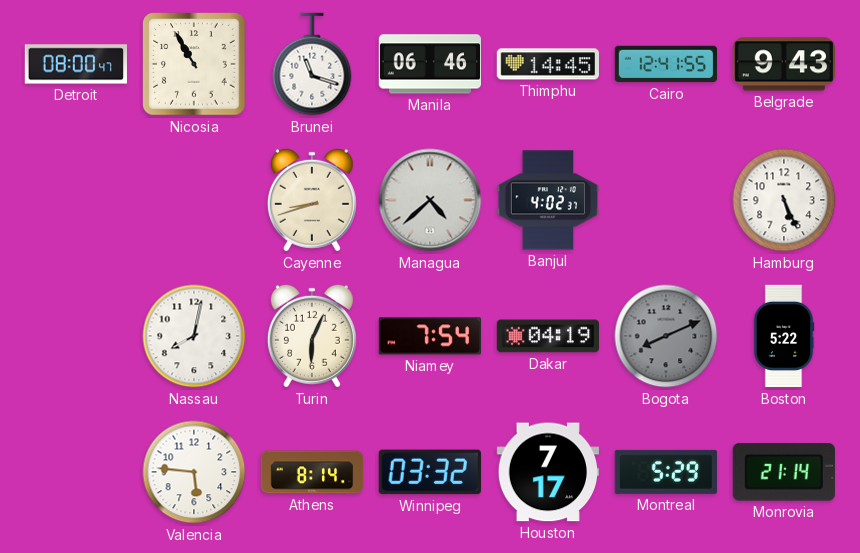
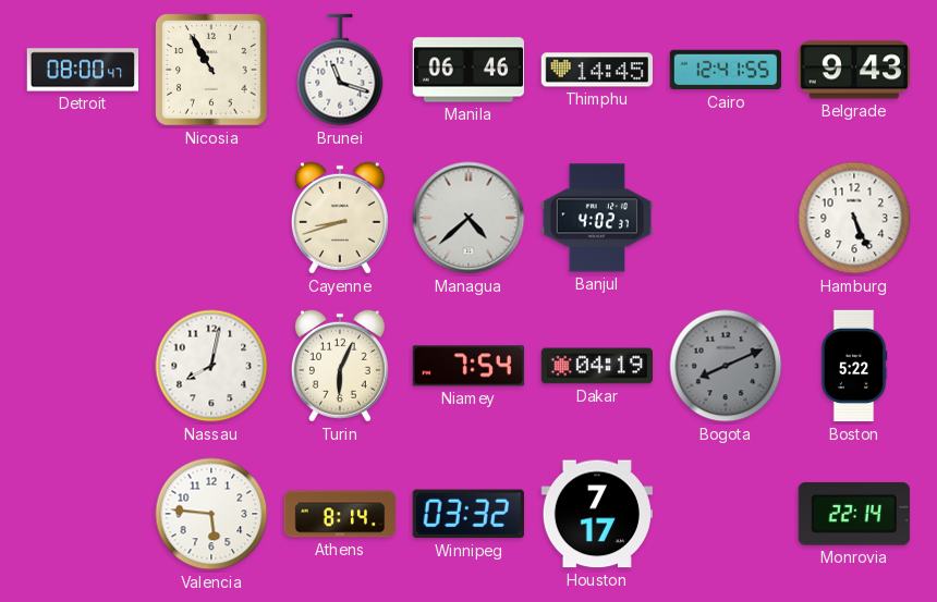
Montreal: 5:29 -> none
Monrovia: 21:14 -> 22:14
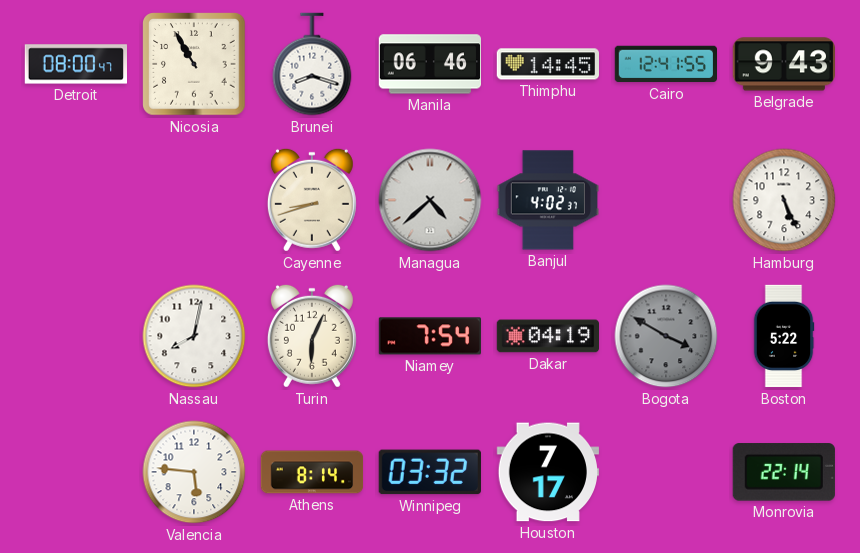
Brunei: 11:18 -> 8:18
Bogota: 8:11 -> 3:50
